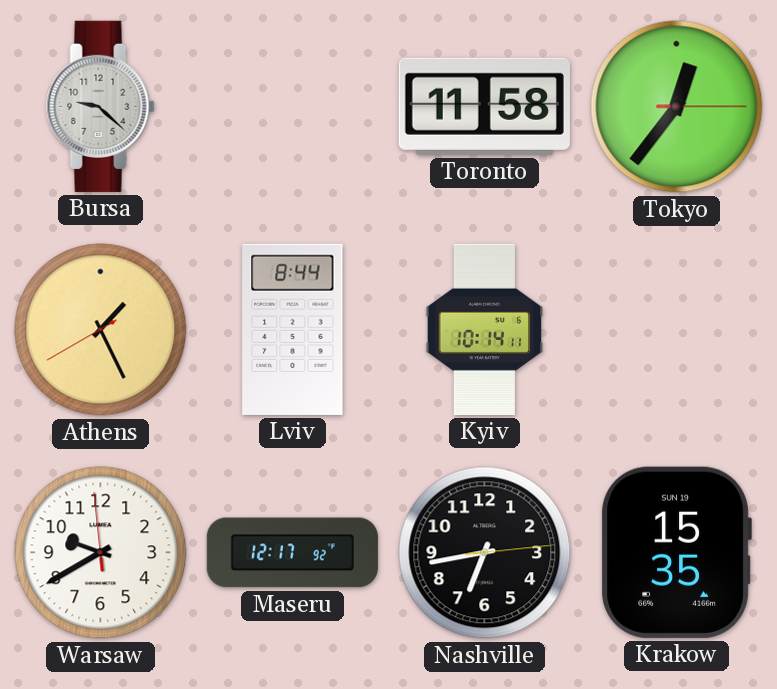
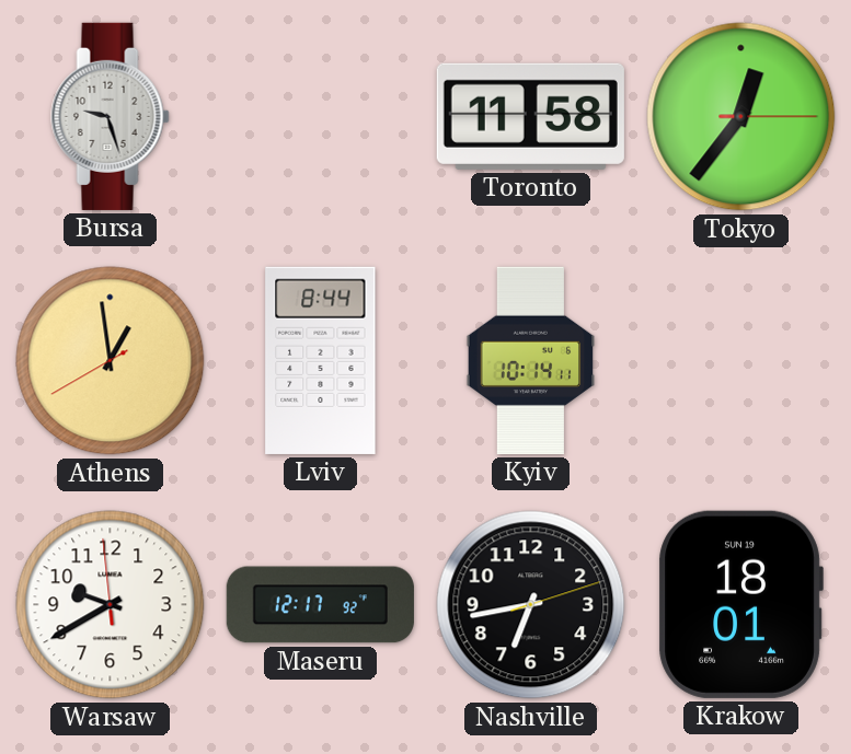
Bursa: 9:22 -> 9:27
Athens: 1:25 -> 12:58
Nashville: 6:43:14 -> 6:43:12
Krakow: 15:35 -> 18:01
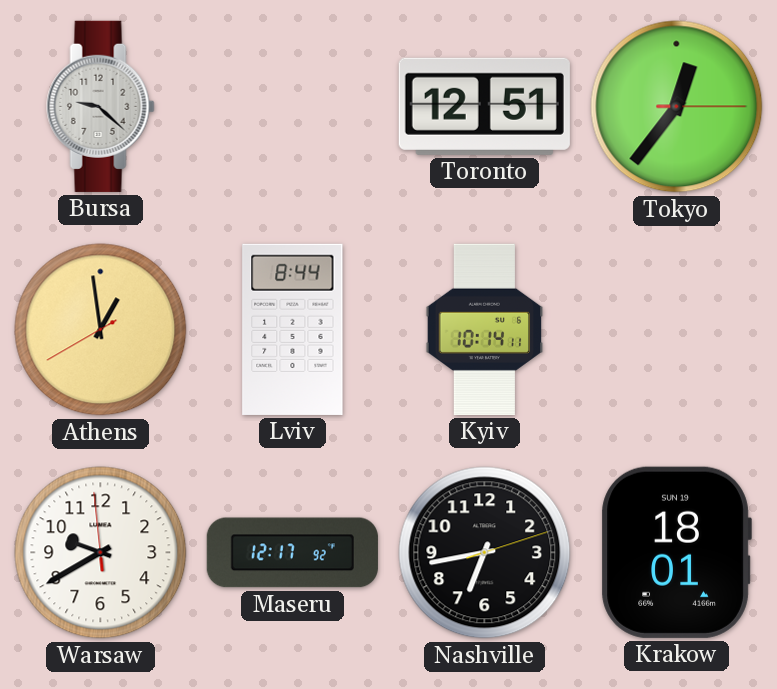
Bursa: 9:27 -> 9:22
Toronto: 11:58 -> 12:51
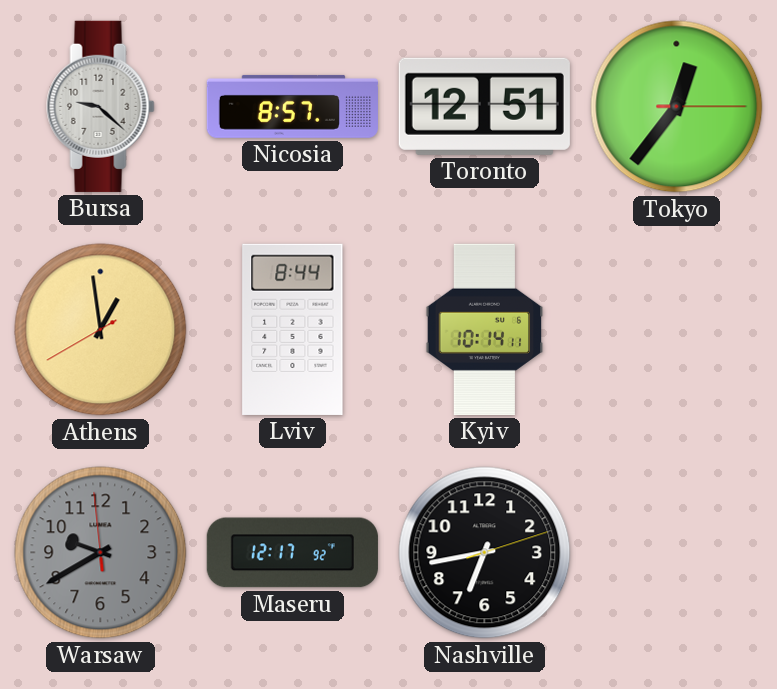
Nicosia: none -> 8:57
Warsaw dial: white -> grey
Krakow: 18:01 -> none
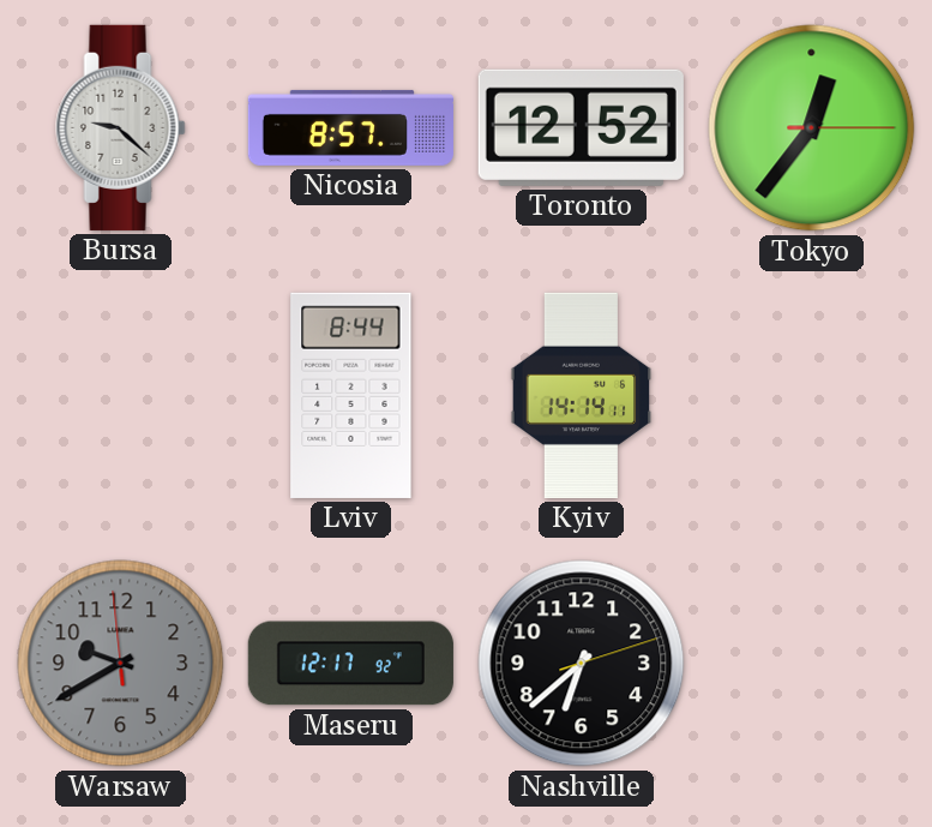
Toronto: 12:51 -> 12:52
Athens: 12:58 -> none
Kyiv: 10:14 -> 14:14
Nashville: 6:43 -> 6:38
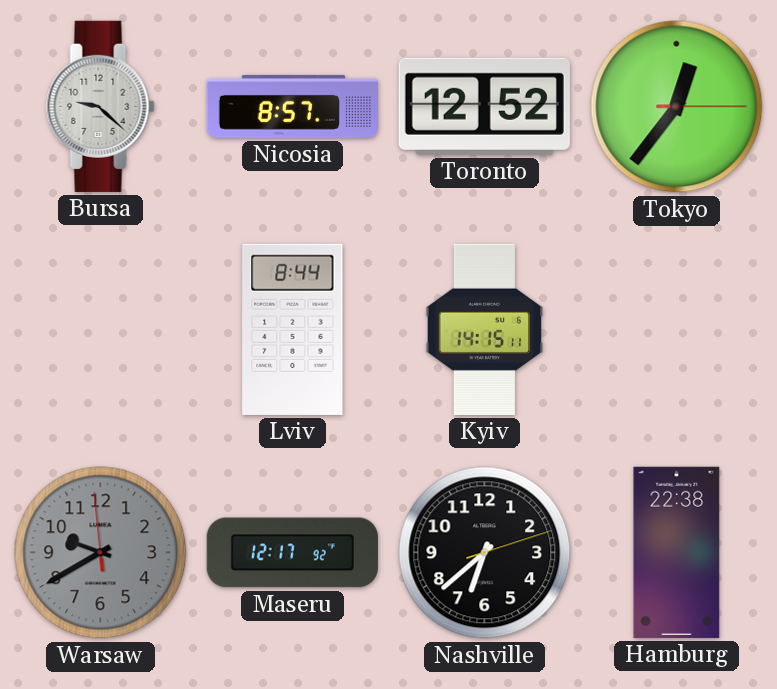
Kyiv: 14:14 -> 14:15
Hamburg: none -> 22:38
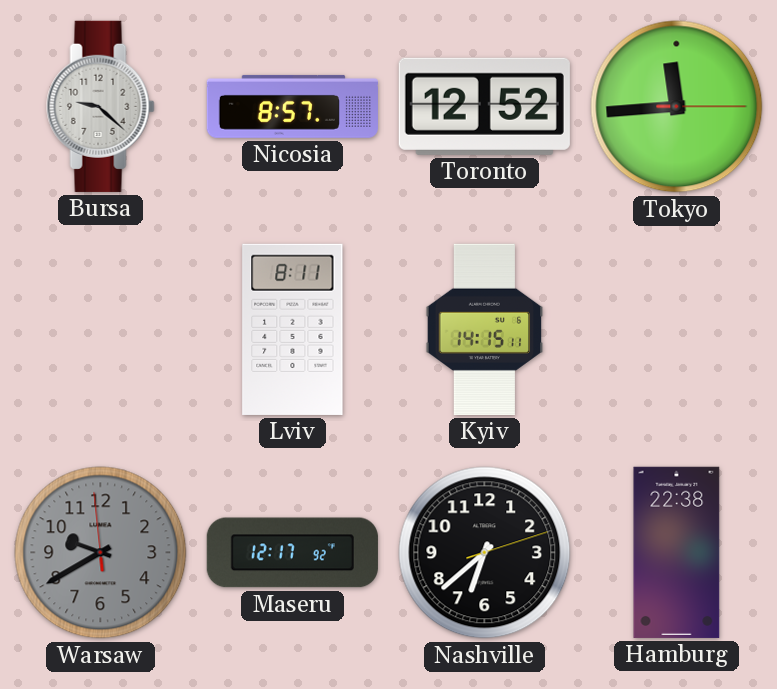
Tokyo: 12:36 -> 11:44
Lviv: 8:44 -> 8:11
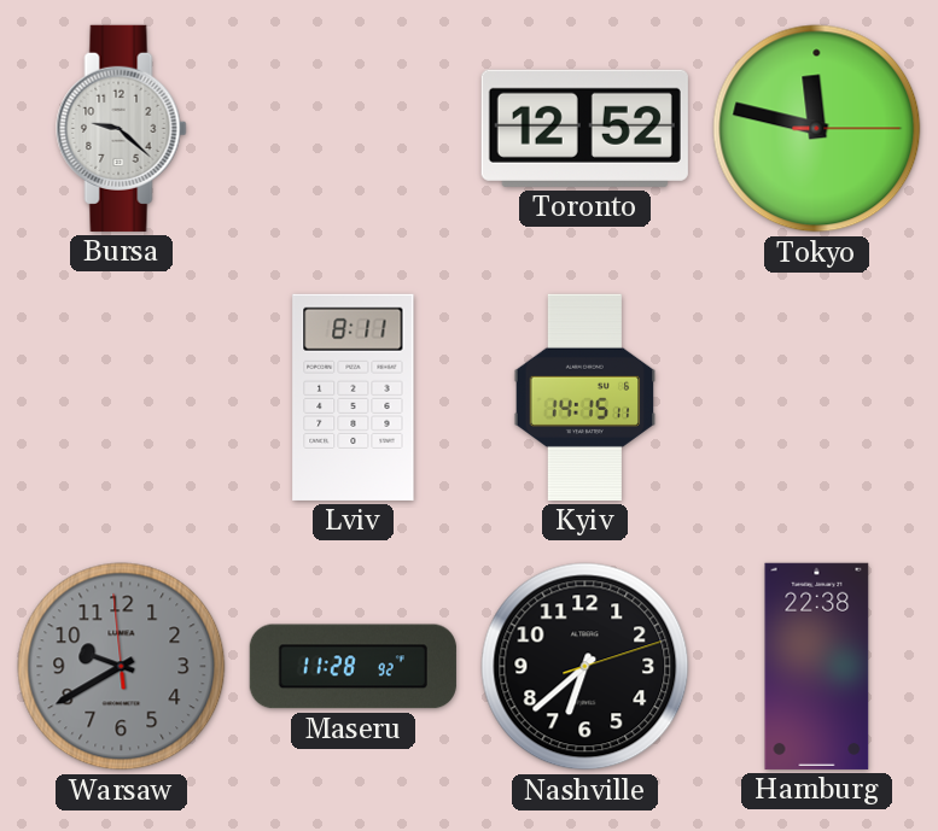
Nicosia: 8:57 -> none
Tokyo: 11:44 -> 11:47
Maseru: 12:17 -> 11:28
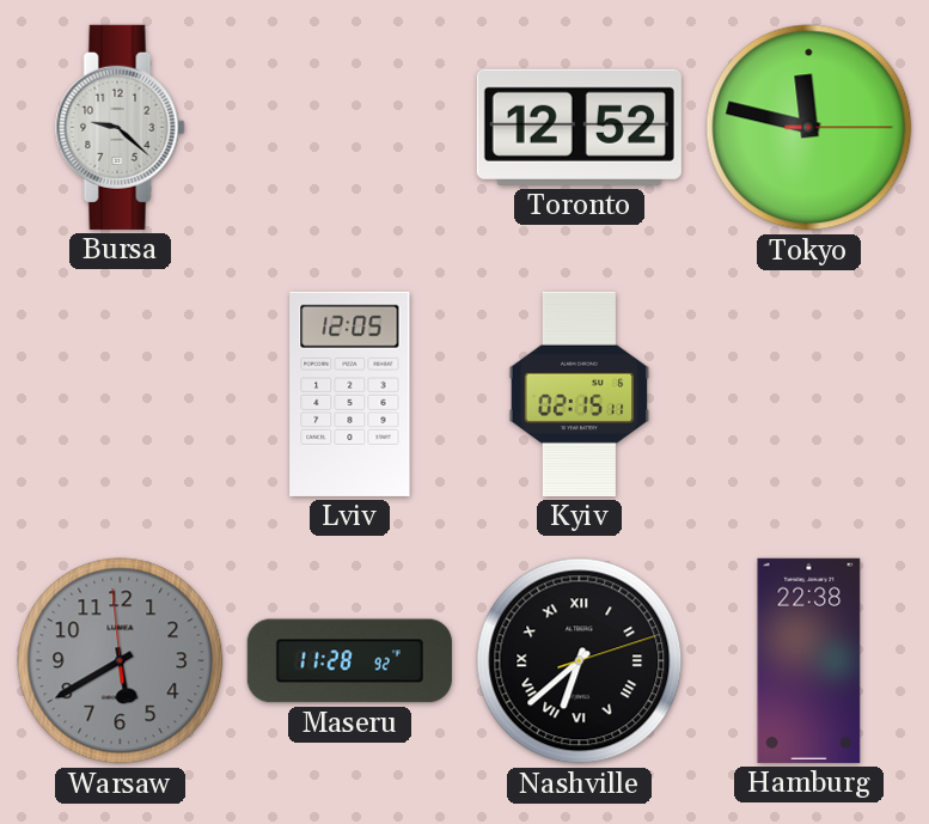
Lviv: 8:11 -> 12:05
Kyiv: 14:15 -> 02:15
Warsaw: 9:39 -> 5:39
Nashville numerals: Arabic -> Roman
